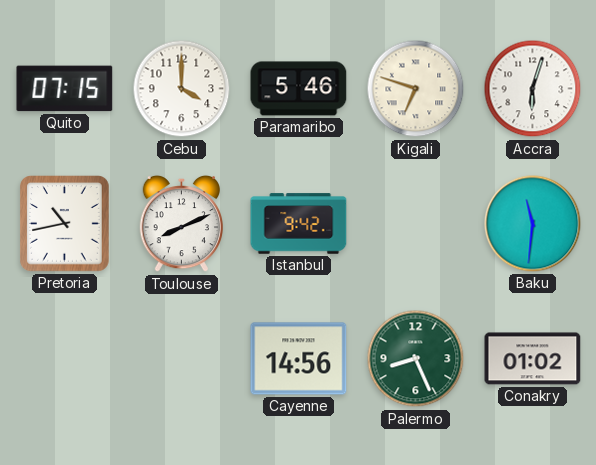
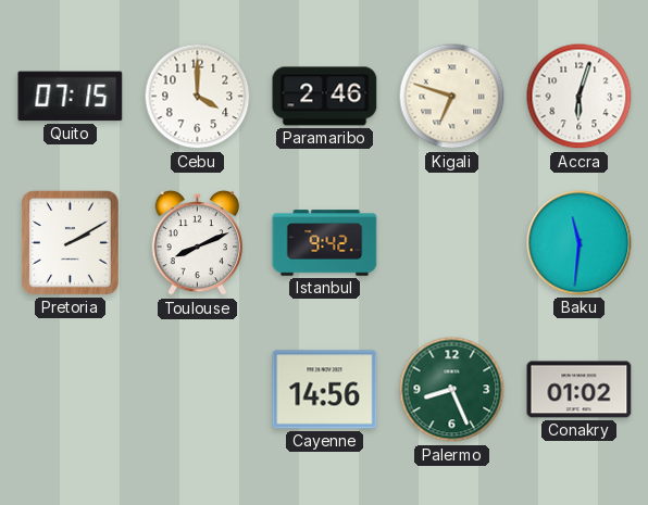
Paramaribo: 5:46 -> 2:46
Pretoria: 10:43 -> 2:10
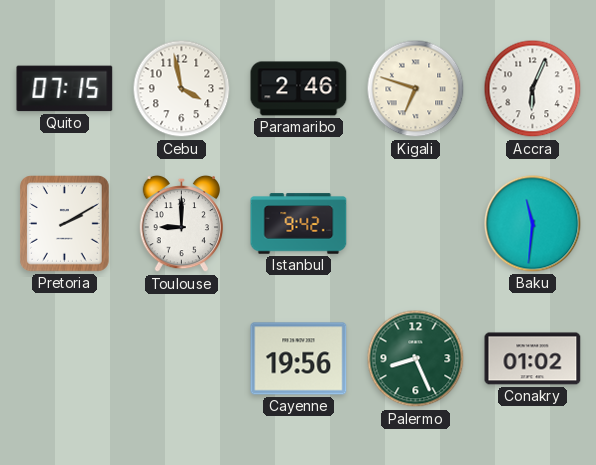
Cebu: 4:00 -> 3:58
Accra: 6:03 -> 6:04
Toulouse: 8:11 -> 9:00
Cayenne: 14:56 -> 19:56
